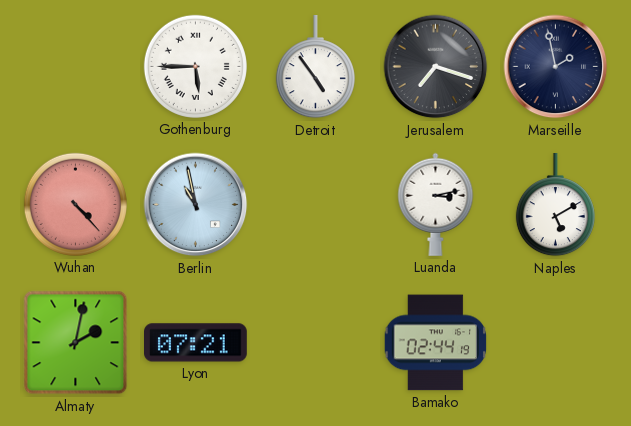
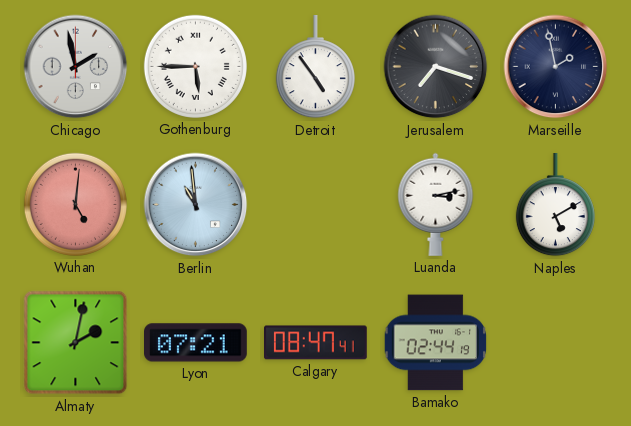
Chicago: none -> 1:58
Wuhan: 4:23 -> 5:01
Berlin: 10:58 -> 10:59
Calgary: none -> 08:47
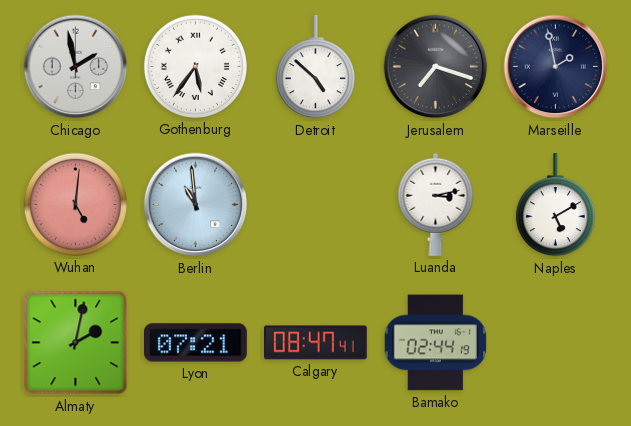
Gothenburg: 5:45 -> 5:36
Detroit: 4:54 -> 4:52
